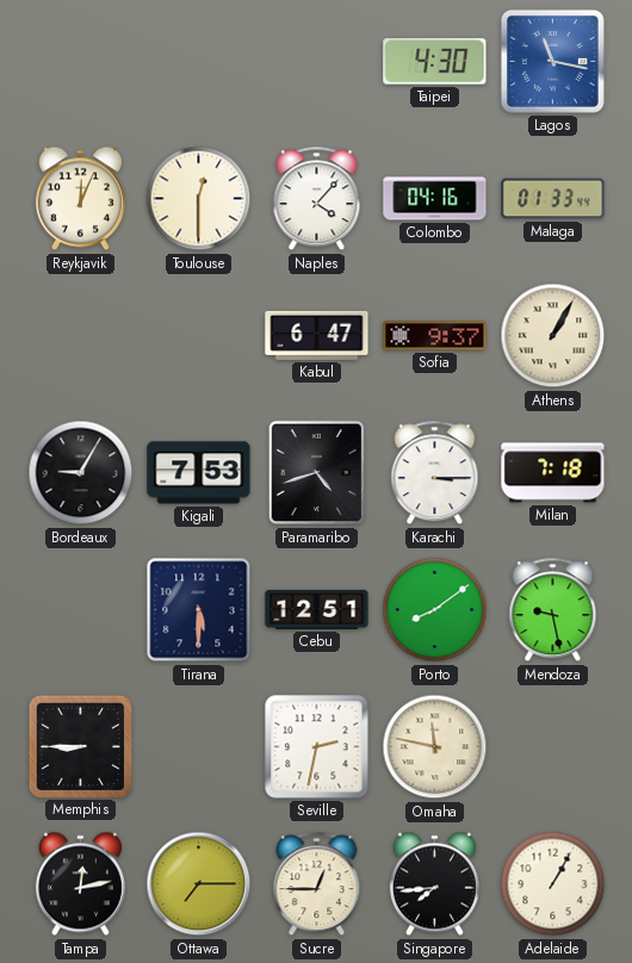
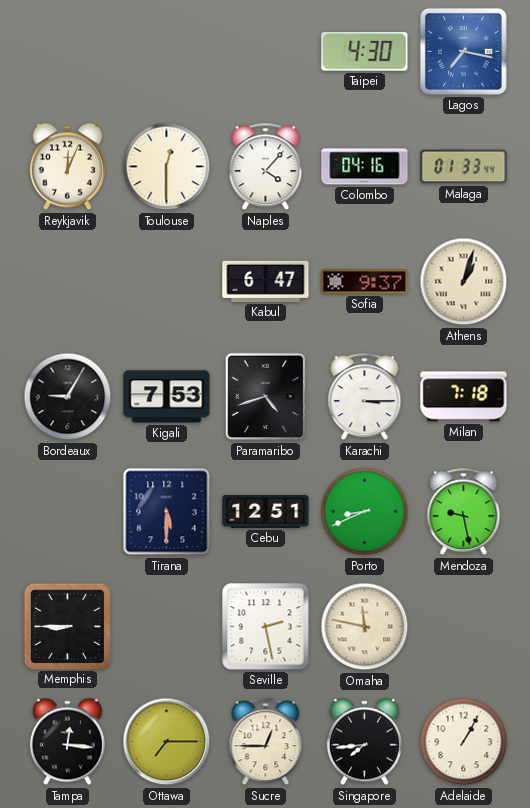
Lagos: 11:17 -> 7:17
Athens: 1:05 -> 1:03
Porto: 8:09 -> 8:41
Seville: 2:32 -> 2:28
Tampa: 12:13 -> 12:16
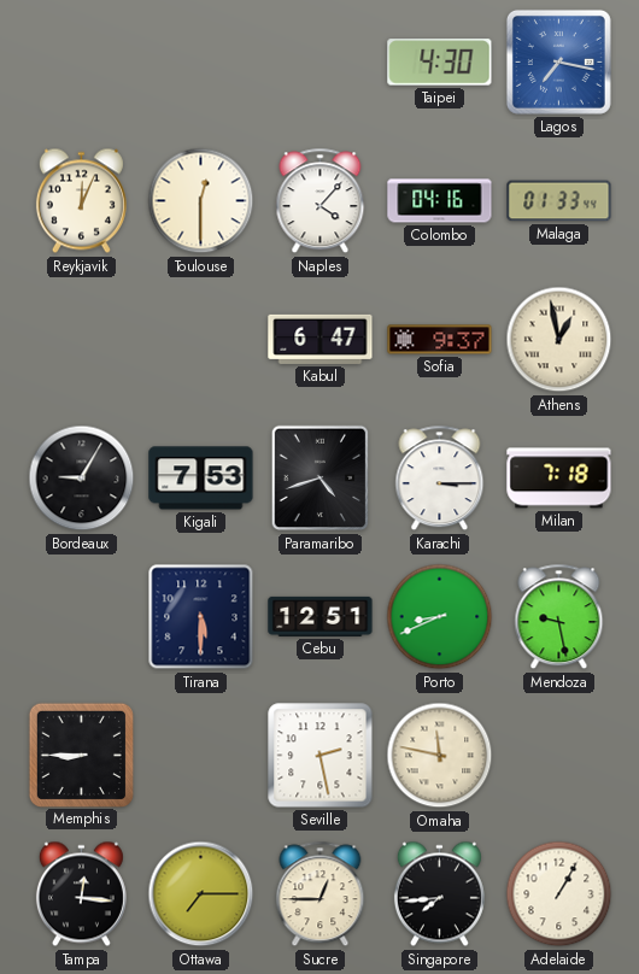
Athens: 1:03 -> 12:58
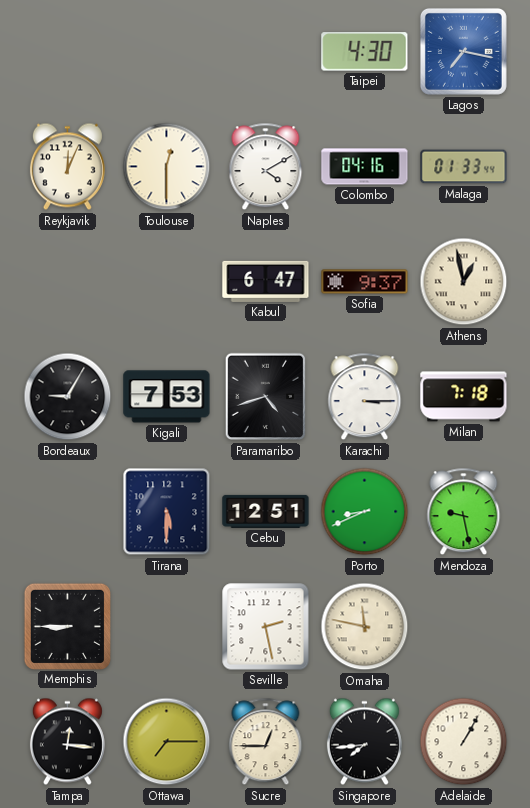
Naples: 4:07 -> 4:10
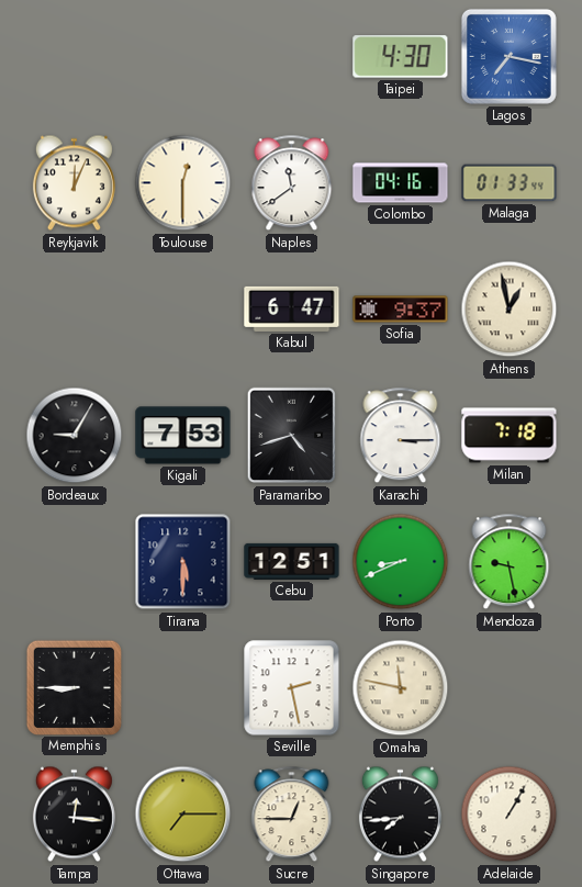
Naples: 4:10 -> 11:39
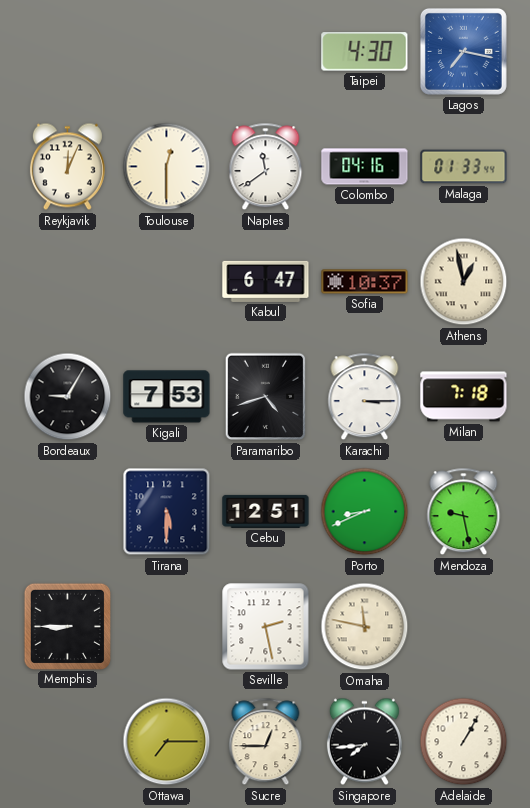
Sofia: 9:37 -> 10:37
Tampa: 12:16 -> none
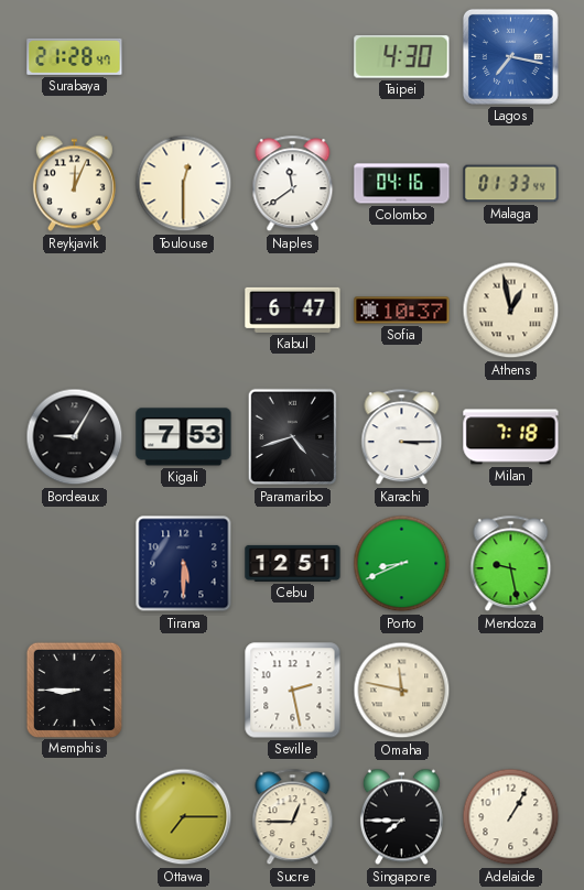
Surabaya: none -> 21:28
Singapore: 7:44 -> 7:45
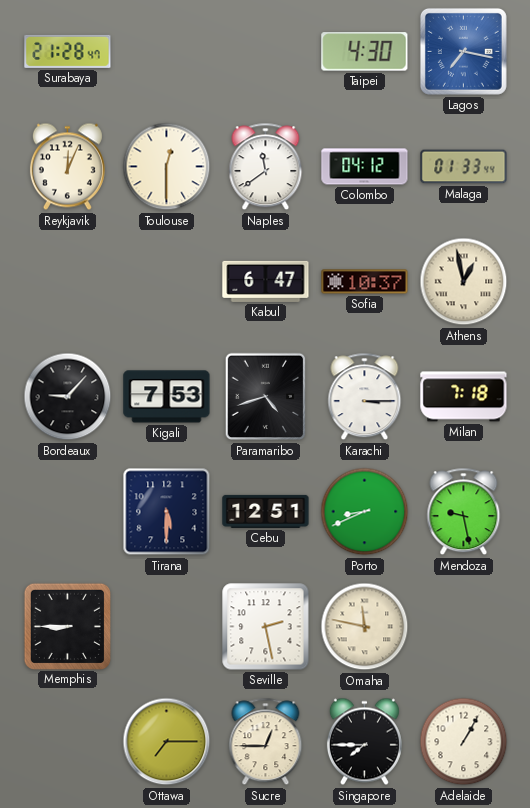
Colombo: 04:16 -> 04:12
Bordeaux: 9:05 -> 9:07
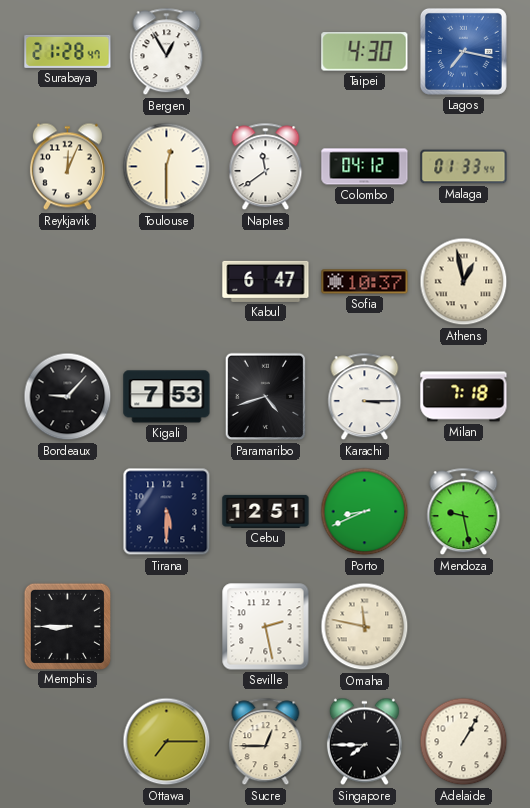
Bergen: none -> 12:55
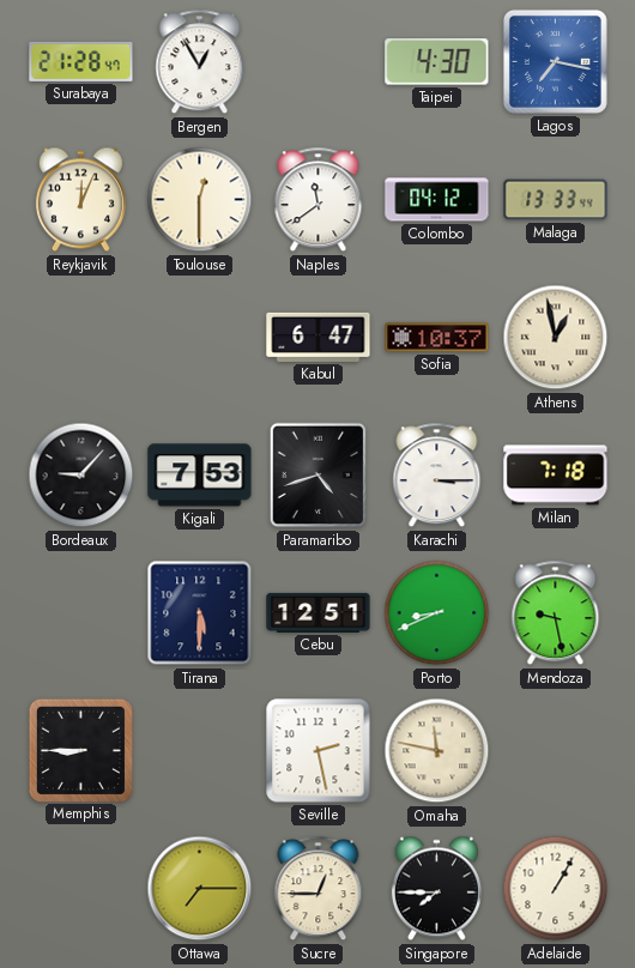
Malaga: 01:33 -> 13:33
